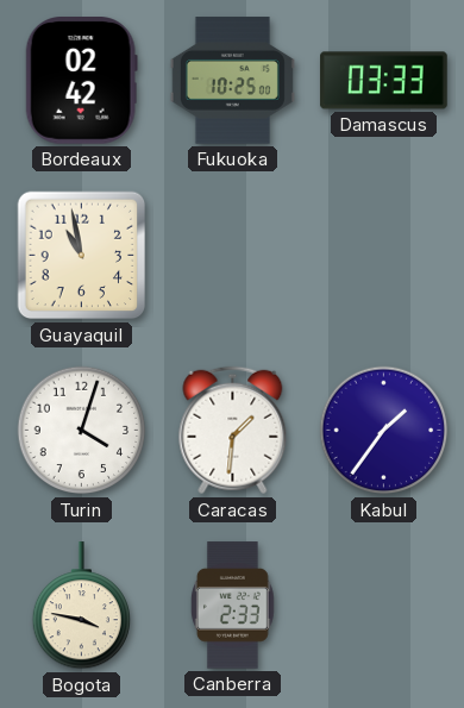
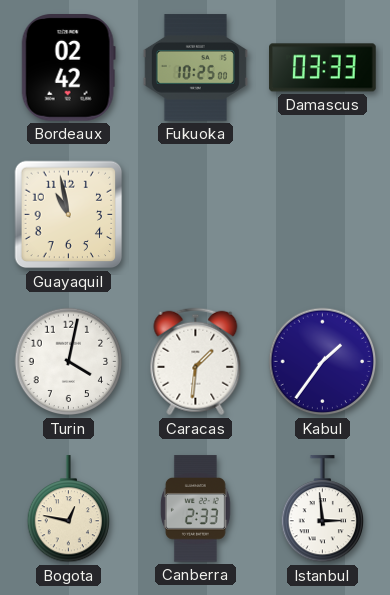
Turin: 4:03 -> 4:02
Bogota: 3:47 -> 12:47
Istanbul: none -> 2:59
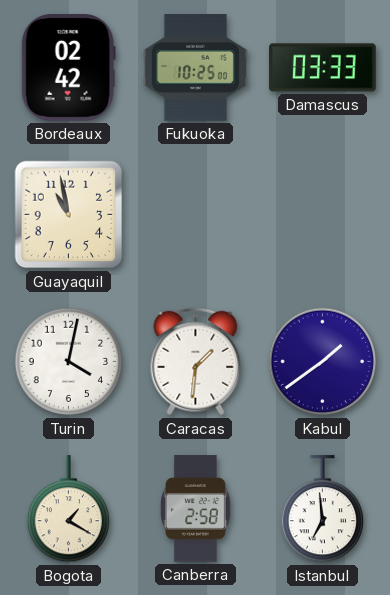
Kabul: 1:36 -> 1:39
Bogota: 12:47 -> 1:20
Canberra: 2:33 -> 2:58
Istanbul: 2:59 -> 6:59
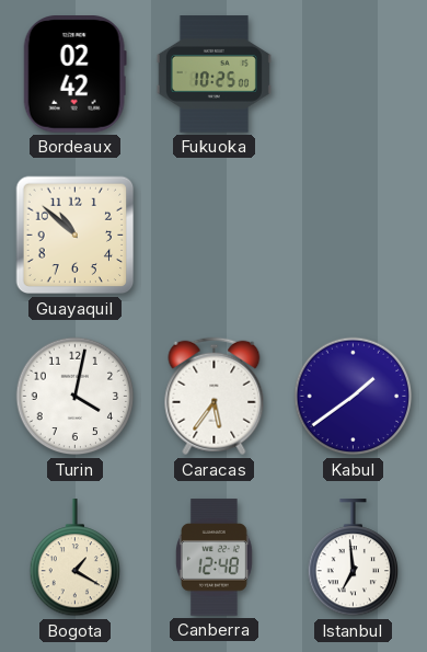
Damascus: 03:33 -> none
Guayaquil: 10:58 -> 10:52
Caracas: 1:31 -> 5:36
Canberra: 2:58 -> 12:48
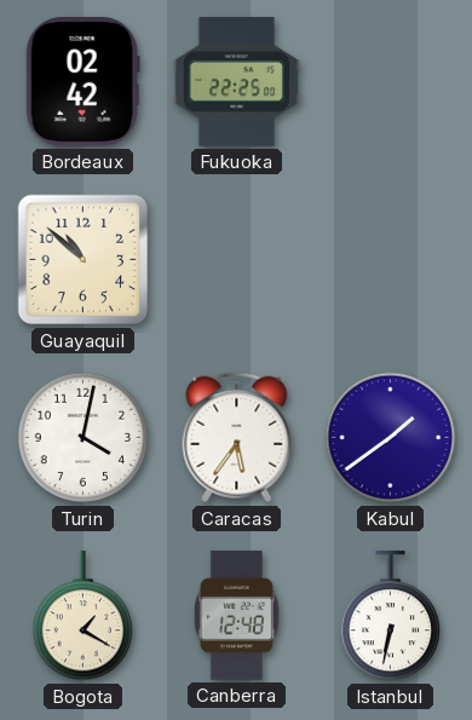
Fukuoka: 10:25 -> 22:25
Istanbul: 6:59 -> 6:32
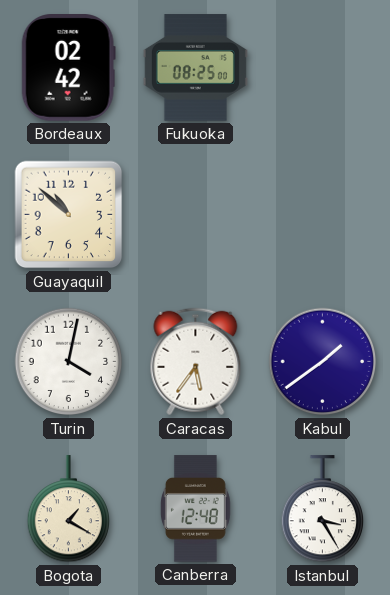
Fukuoka: 22:25 -> 08:25
Istanbul: 6:32 -> 3:25
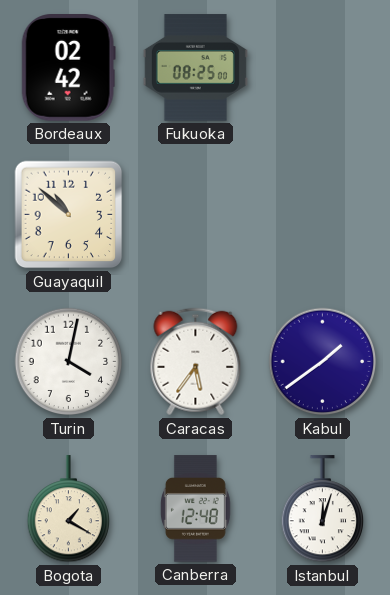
Istanbul: 3:25 -> 12:03
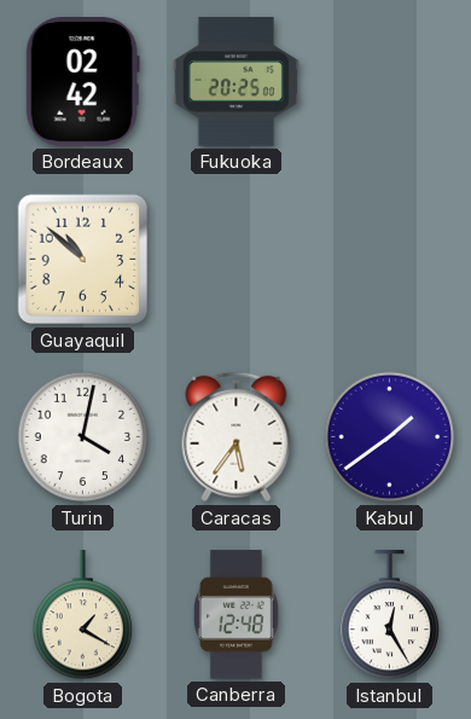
Fukuoka: 08:25 -> 20:25
Istanbul: 12:03 -> 12:25
